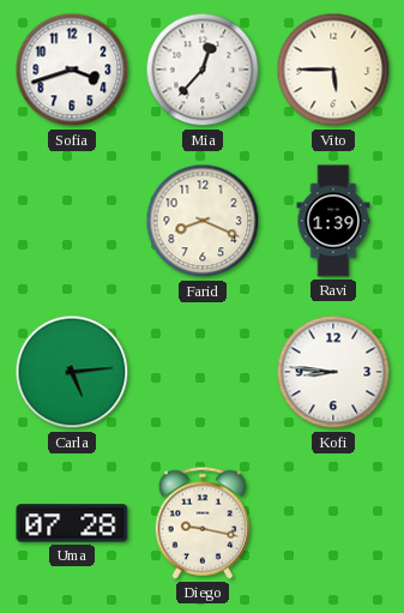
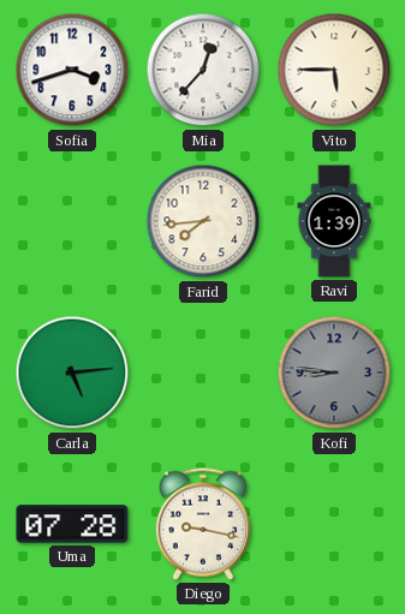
Farid: 8:19 -> 7:44
Kofi dial: white -> grey
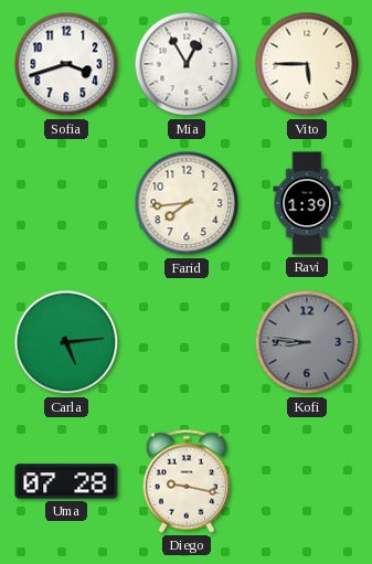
Mia: 12:37 -> 12:55
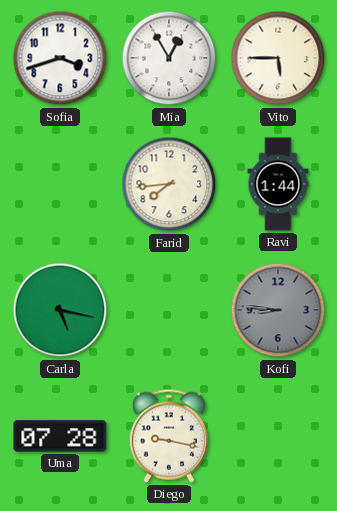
Ravi: 1:39 -> 1:44
Carla: 5:14 -> 5:17
